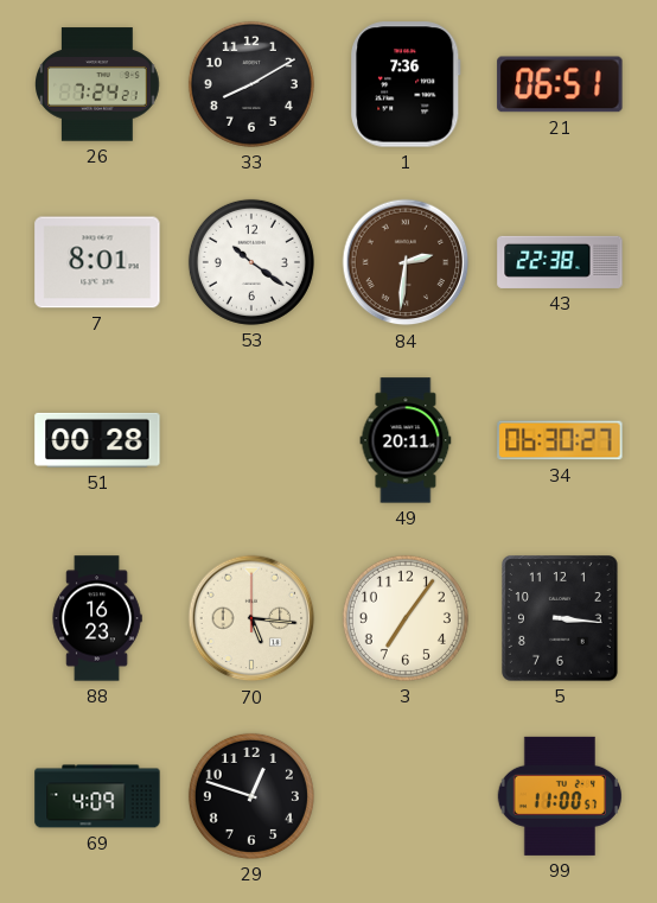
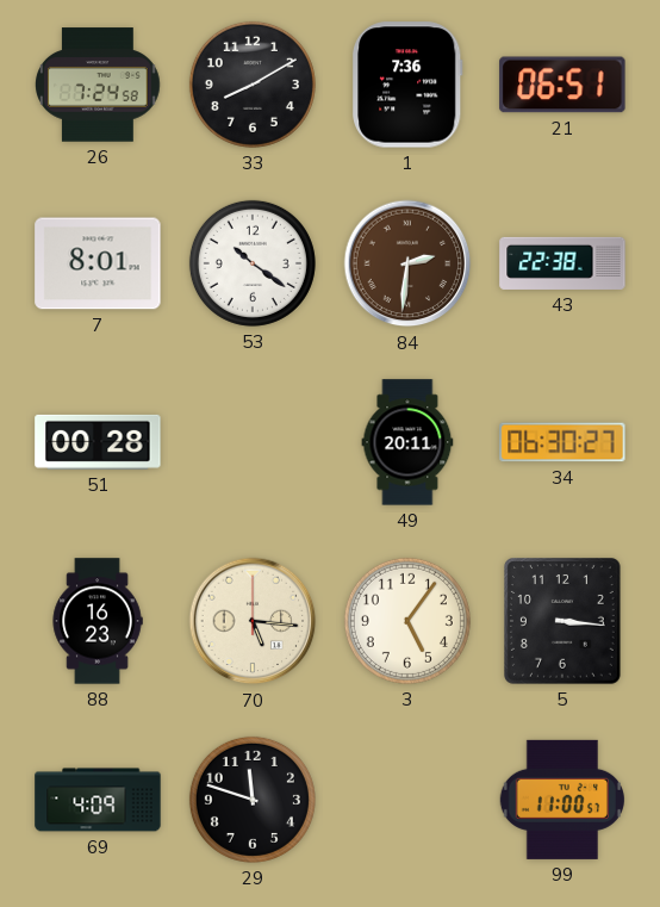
26: 7:24:21 -> 7:24:58
3: 7:06 -> 5:06
29: 12:48 -> 11:48
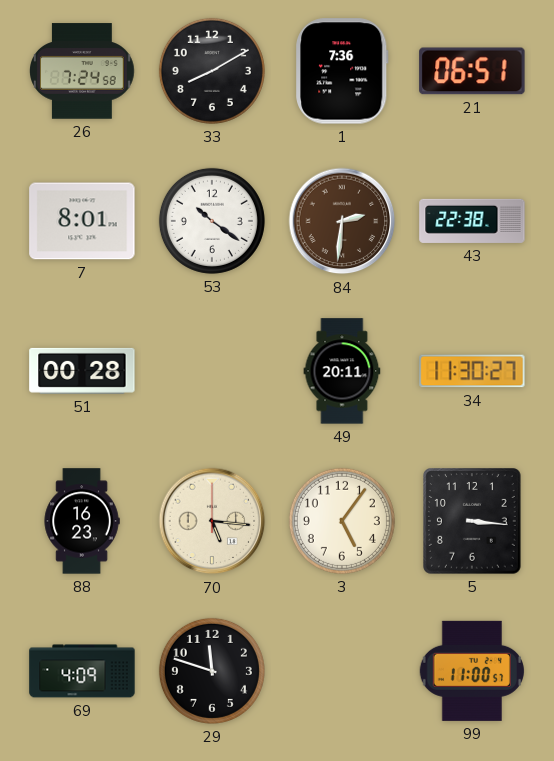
34: 06:30 -> 11:30
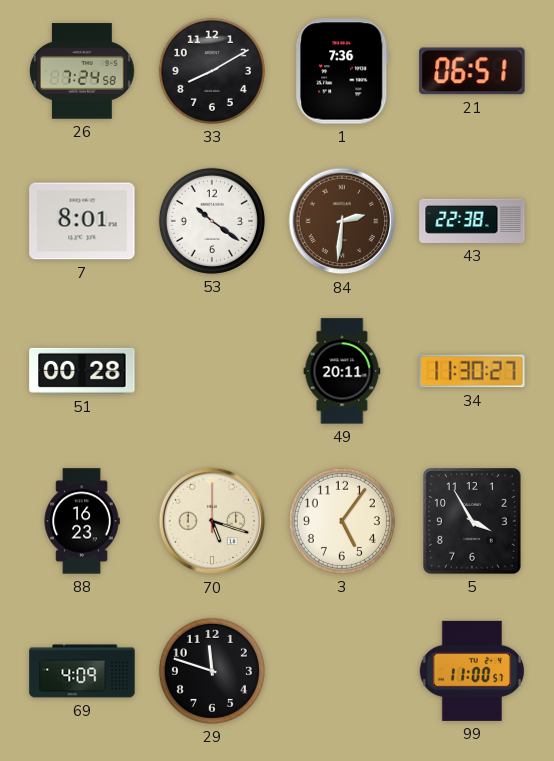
70: 5:16 -> 5:18
5: 3:16 -> 3:55
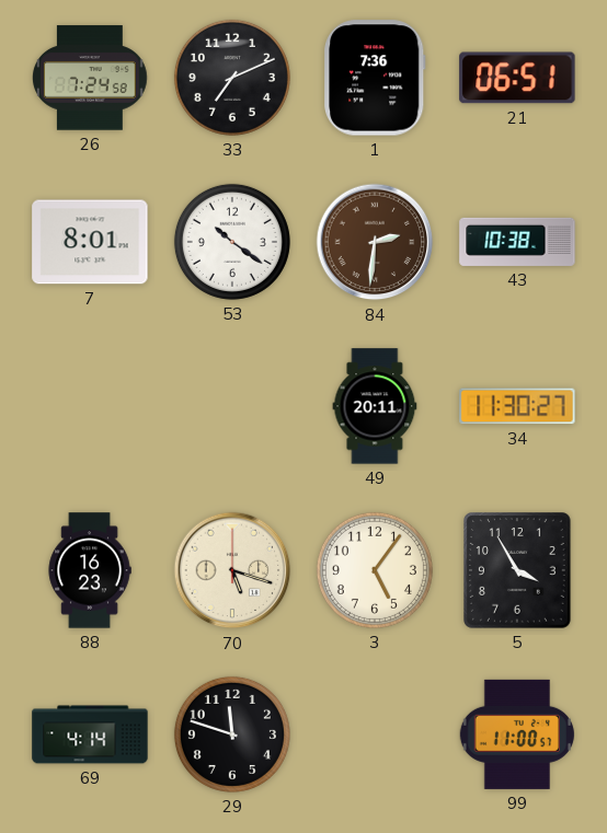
33: 8:10 -> 7:11
43: 22:38 -> 10:38
51: 00:28 -> none
69: 4:09 -> 4:14
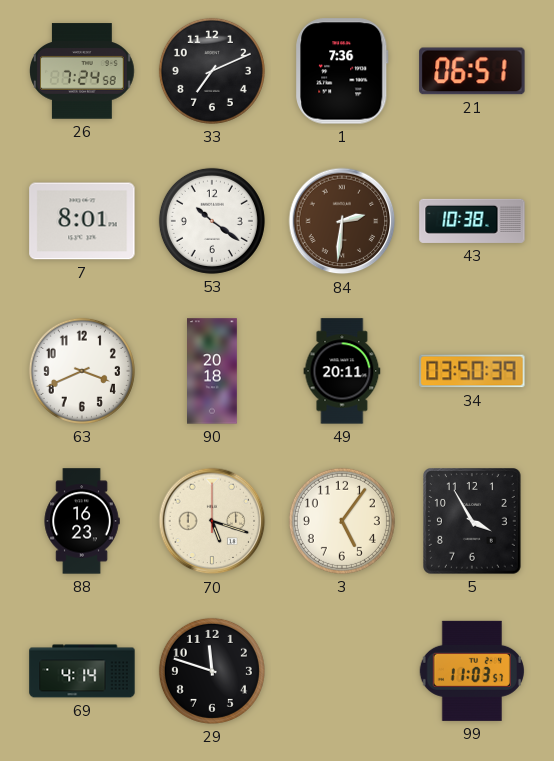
63: none -> 3:41
90: none -> 20:18
34: 11:30 -> 03:50
99: 11:00 -> 11:03
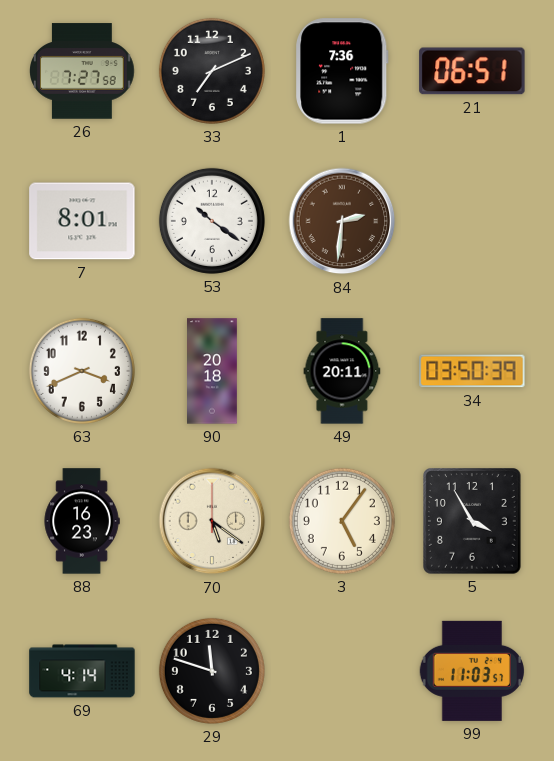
26: 7:24 -> 7:27
43: 10:38 -> none
70: 5:18 -> 5:21
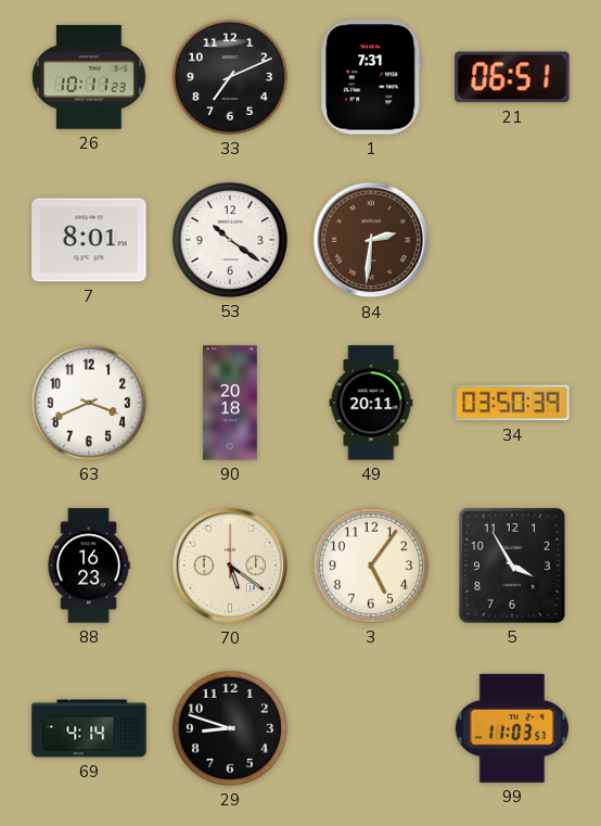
26: 7:27 -> 10:11
1: 7:36 -> 7:31
29: 11:48 -> 8:48
